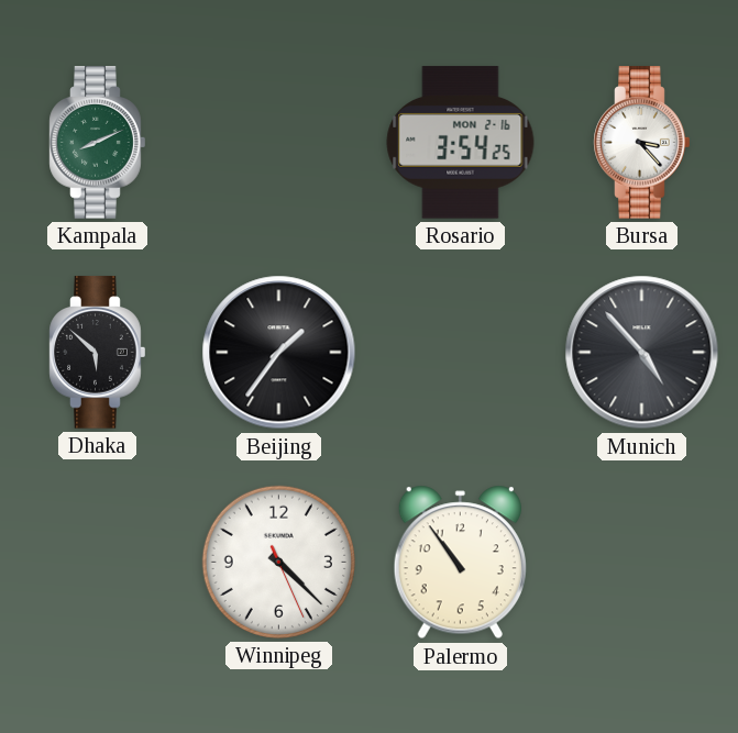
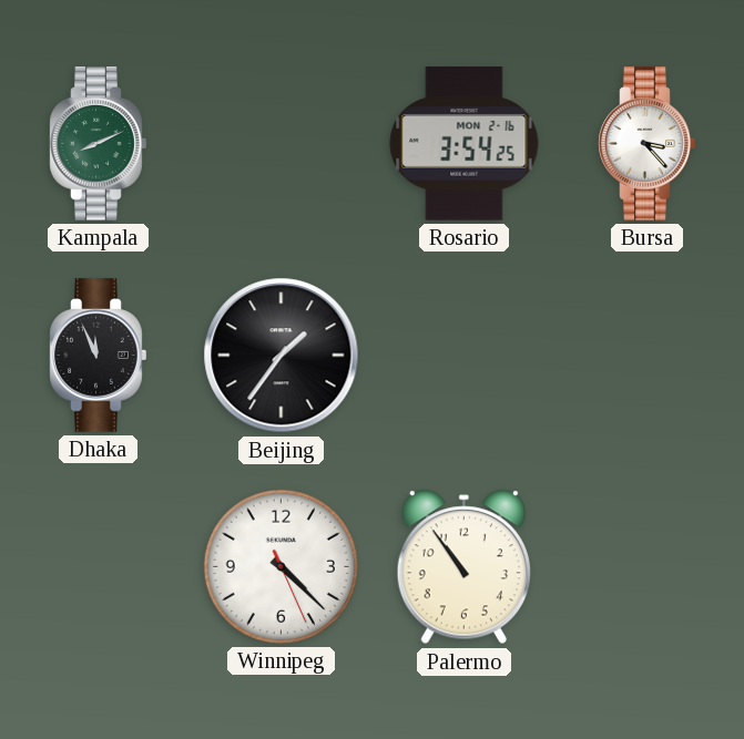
Dhaka: 5:52 -> 11:56
Munich: 4:53 -> none
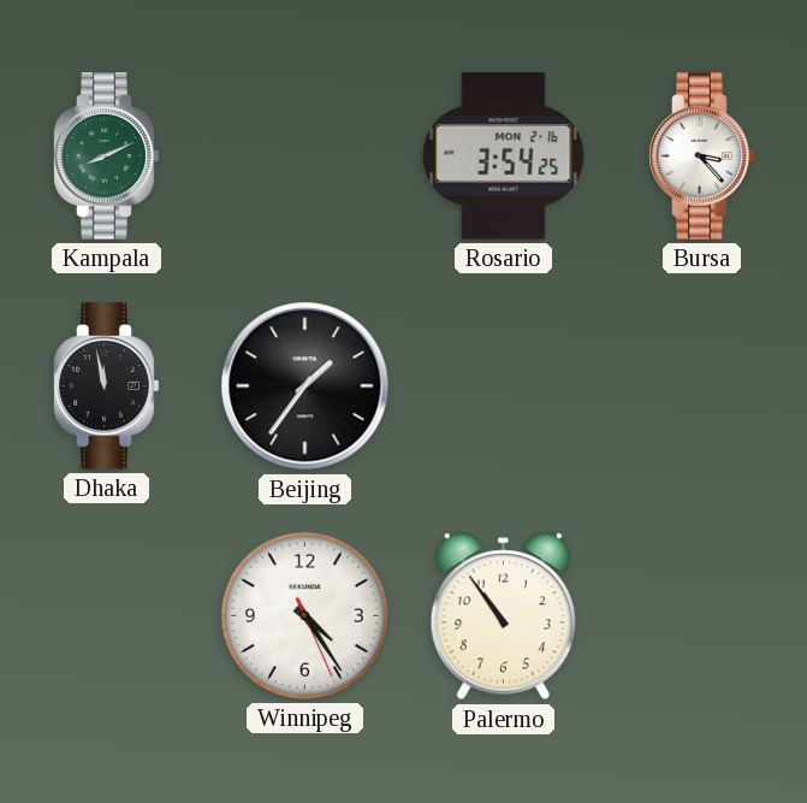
Dhaka: 11:56 -> 11:58
Winnipeg: 4:22 -> 4:24
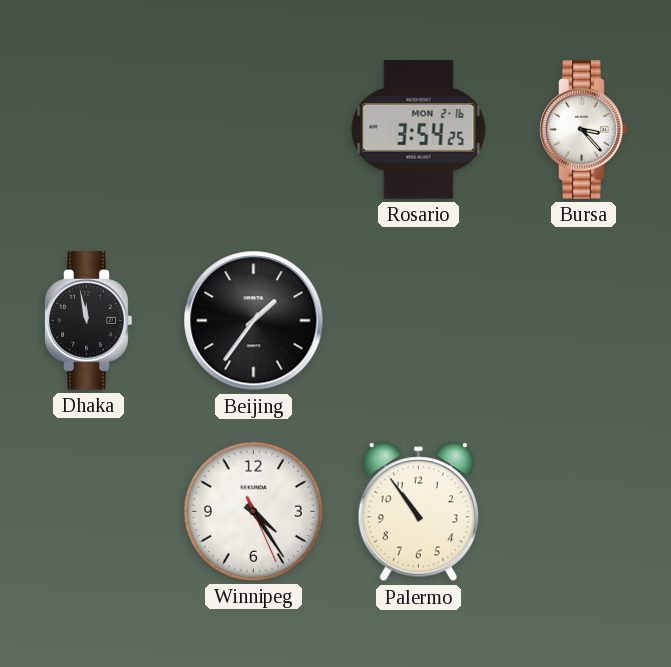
Kampala: 8:11 -> none
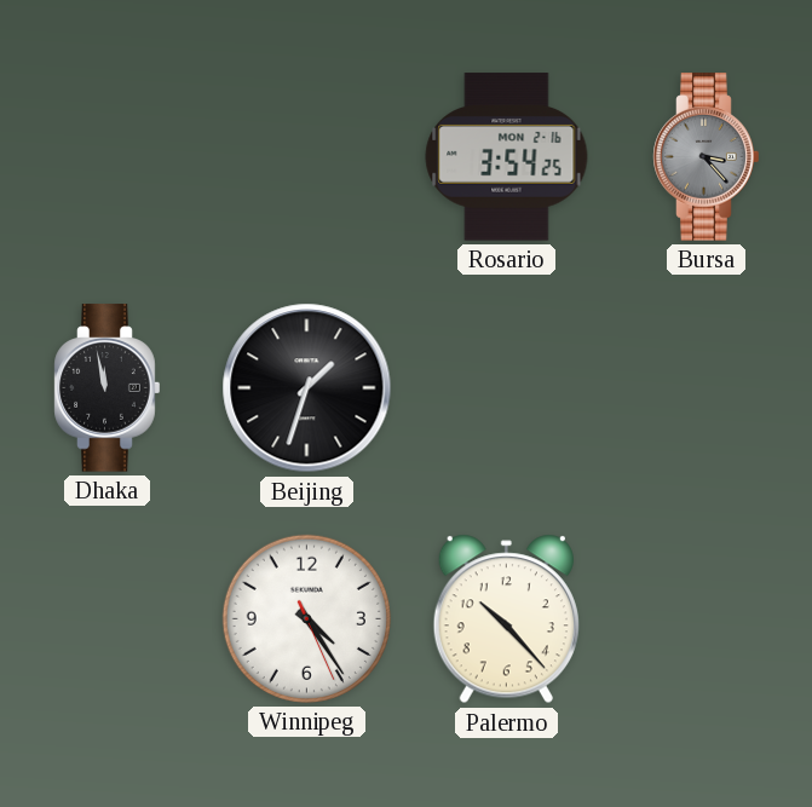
Bursa dial: white -> grey
Beijing: 1:36 -> 1:33
Palermo: 10:54 -> 10:23
